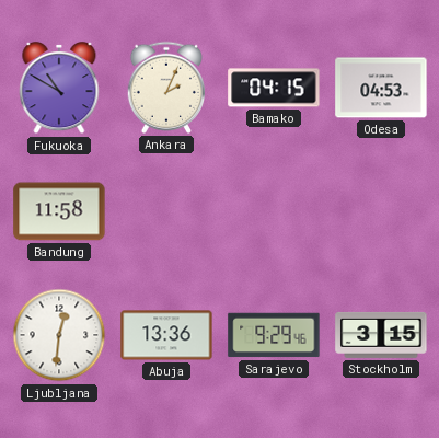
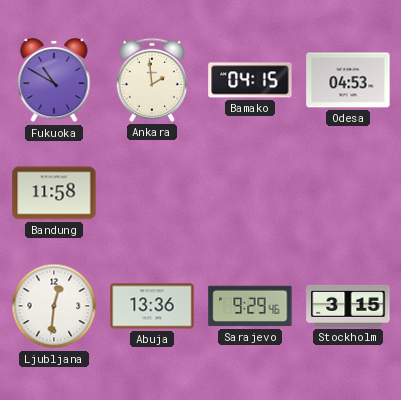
Ankara: 2:04 -> 1:59
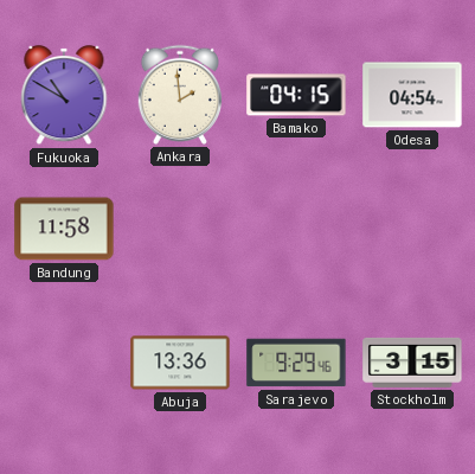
Odesa: 04:53 -> 04:54
Ljubljana: 12:31 -> none
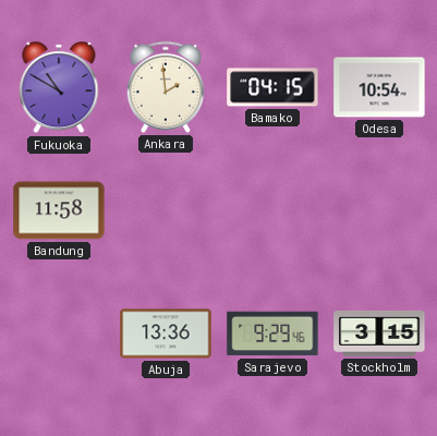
Odesa: 04:54 -> 10:54
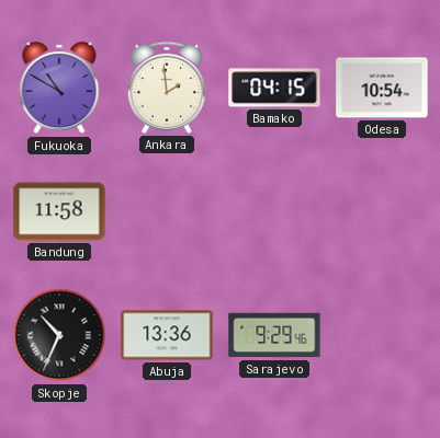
Skopje: none -> 10:34
Stockholm: 3:15 -> none
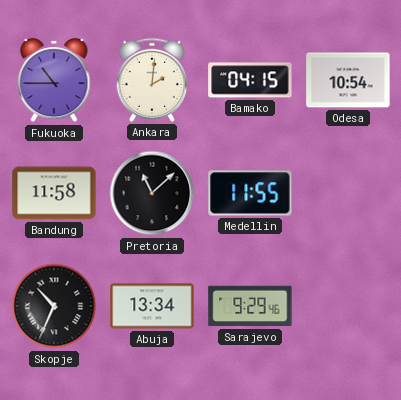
Fukuoka: 10:50 -> 10:45
Ankara: 1:59 -> 2:01
Pretoria: none -> 11:08
Medellin: none -> 11:55
Abuja: 13:36 -> 13:34
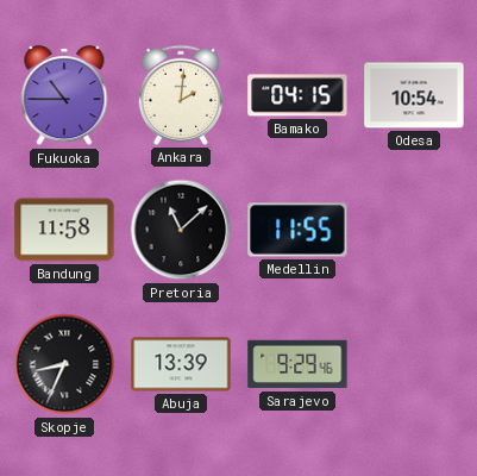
Skopje: 10:34 -> 8:34
Abuja: 13:34 -> 13:39
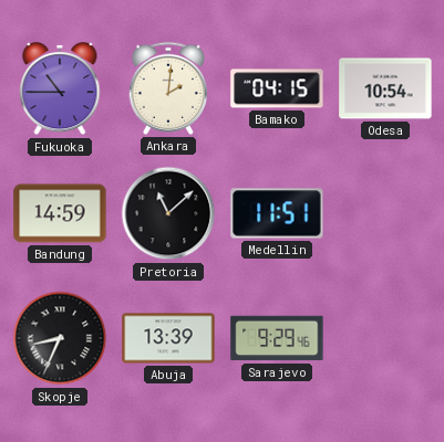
Bandung: 11:58 -> 14:59
Medellin: 11:55 -> 11:51
